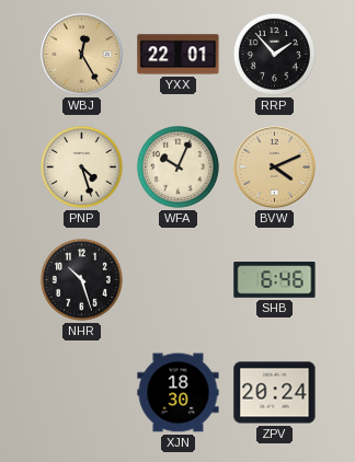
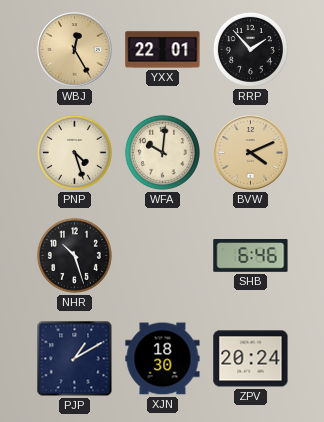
WFA: 10:04 -> 10:01
PJP: none -> 1:10
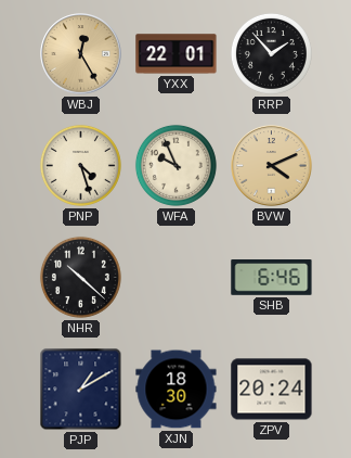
WFA: 10:01 -> 9:56
NHR: 10:27 -> 10:22
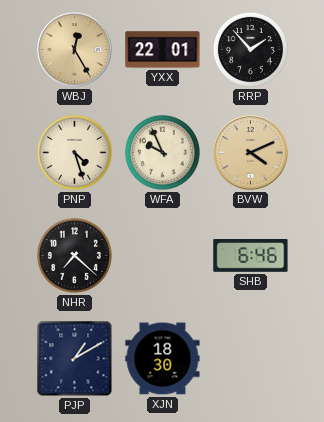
NHR: 10:22 -> 7:22
ZPV: 20:24 -> none
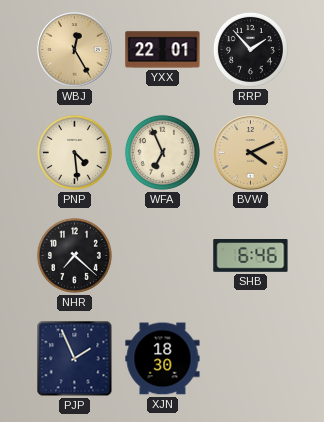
PNP: 4:27 -> 4:29
WFA: 9:56 -> 6:56
PJP: 1:10 -> 1:56
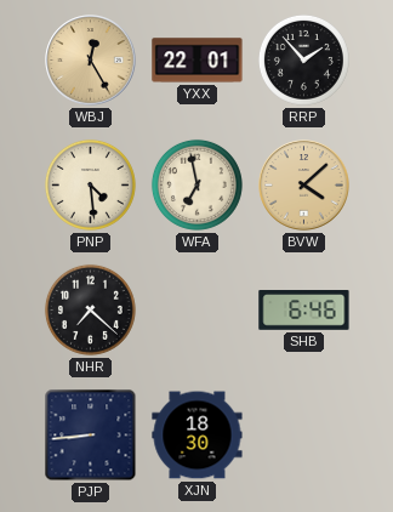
WFA: 6:56 -> 6:58
BVW: 4:11 -> 4:08
PJP: 1:56 -> 8:44
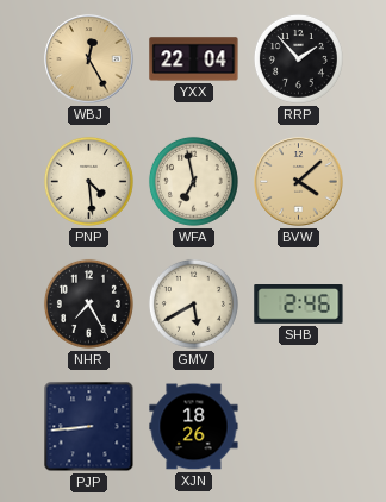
YXX: 22:01 -> 22:04
NHR: 7:22 -> 7:25
GMV: none -> 5:40
SHB: 6:46 -> 2:46
XJN: 18:30 -> 18:26
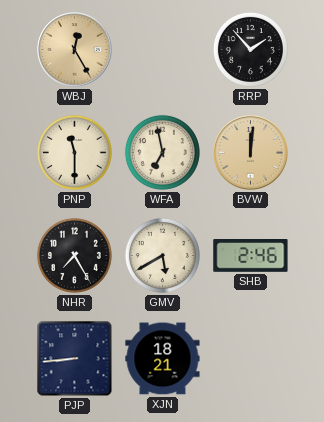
YXX: 22:04 -> none
PNP: 4:29 -> 11:30
BVW: 4:08 -> 12:01
XJN: 18:26 -> 18:21
